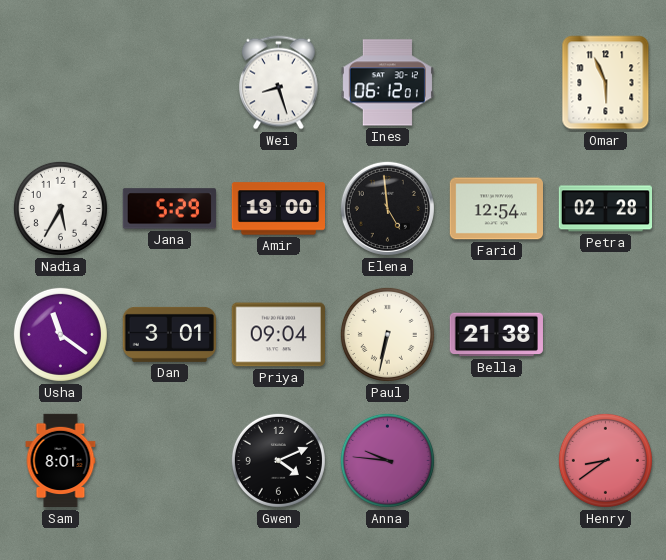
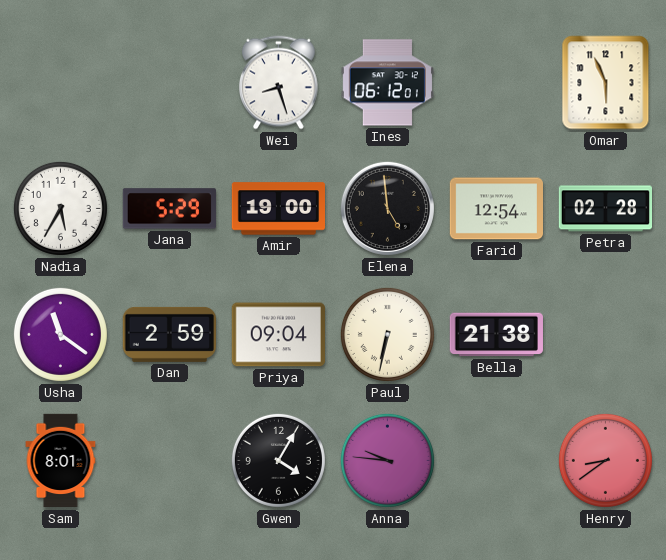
Dan: 3:01 -> 2:59
Gwen: 4:11 -> 4:05
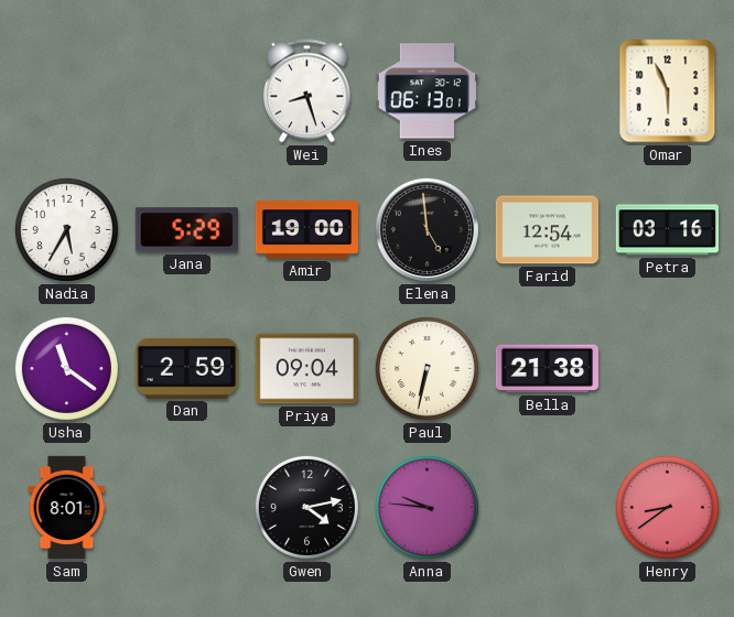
Ines: 06:12 -> 06:13
Petra: 02:28 -> 03:16
Gwen: 4:05 -> 4:13
